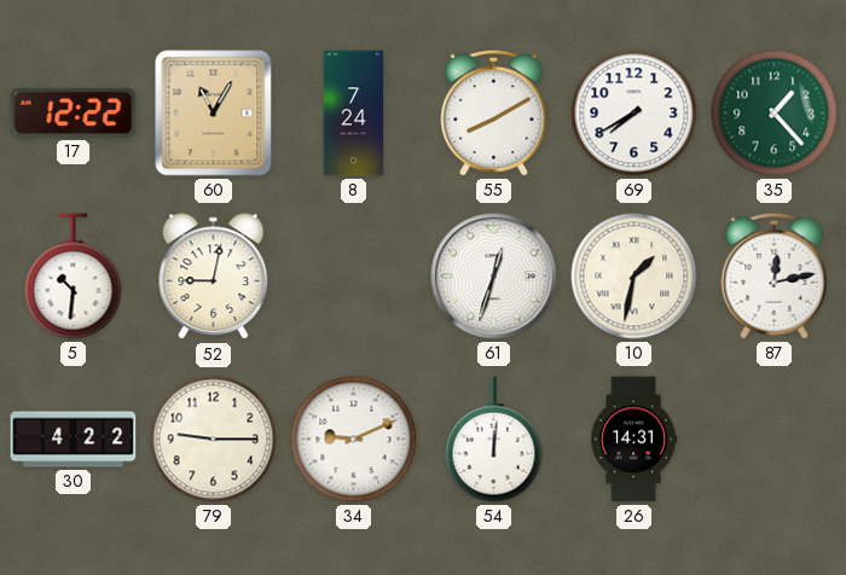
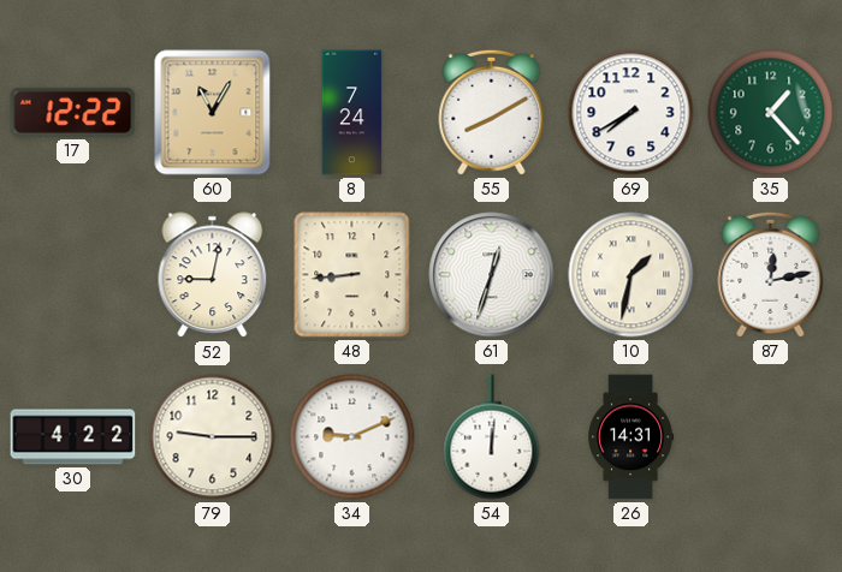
5: 10:31 -> none
48: none -> 8:44
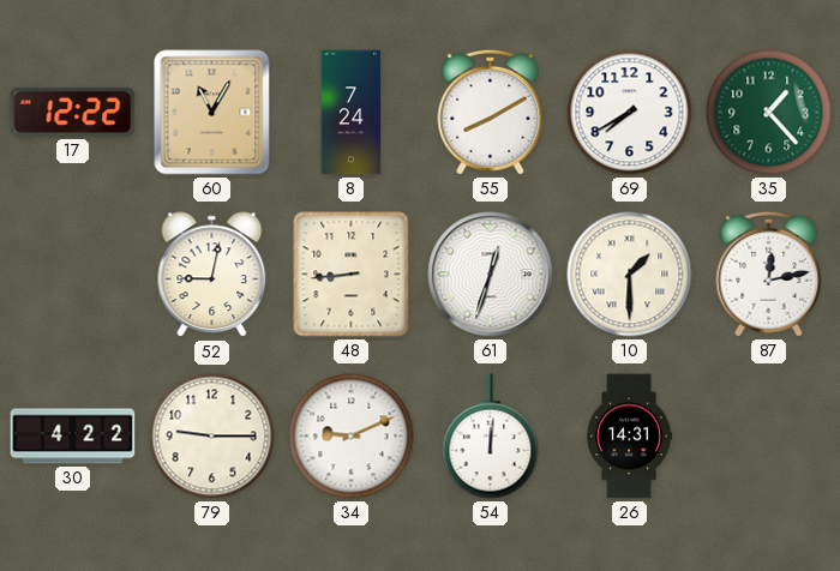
10: 1:32 -> 1:30
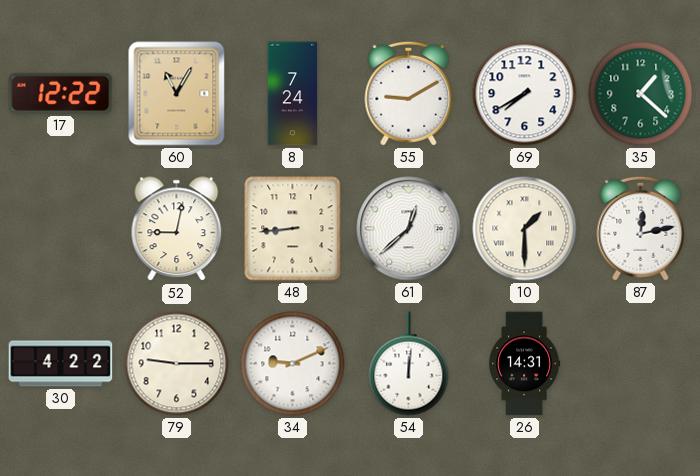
55: 8:10 -> 9:10
35: 1:23 -> 1:22
61: 12:33 -> 12:38
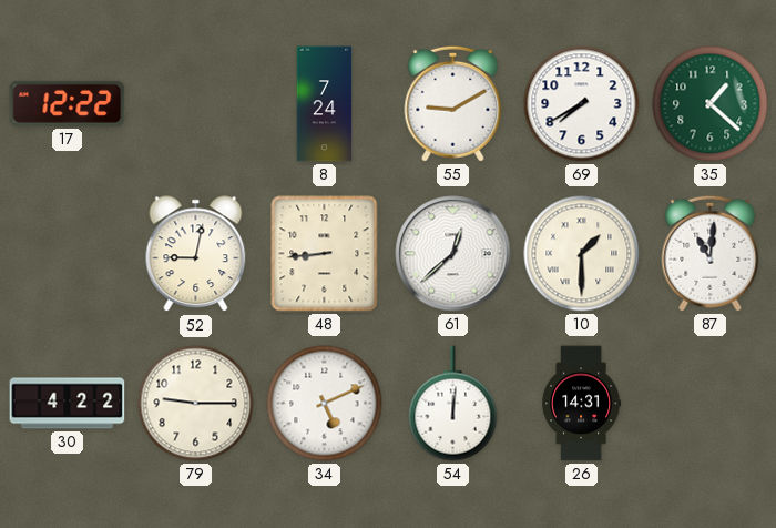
60: 11:05 -> none
87: 12:13 -> 11:01
34: 9:11 -> 5:11
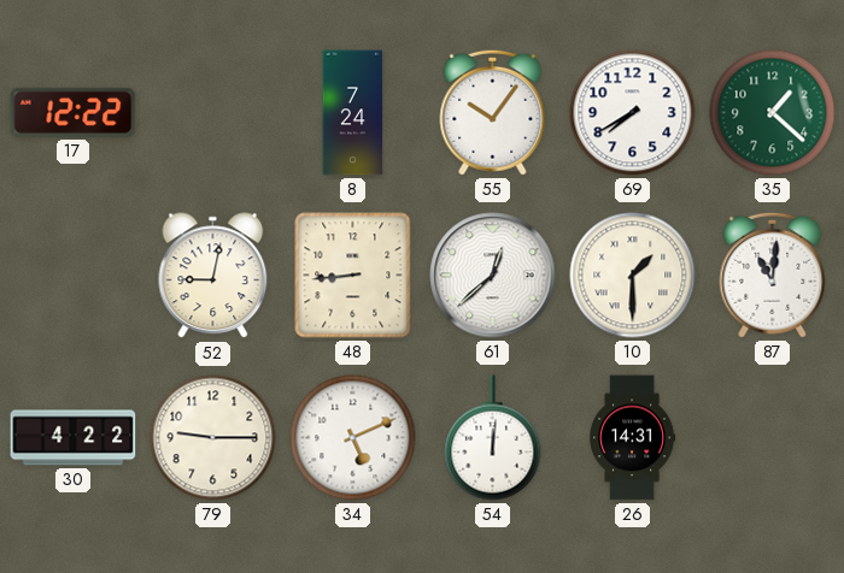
55: 9:10 -> 10:06
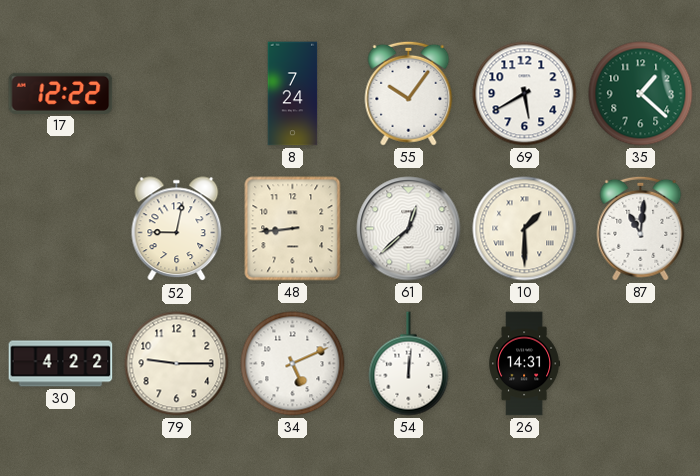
69: 7:40 -> 5:40
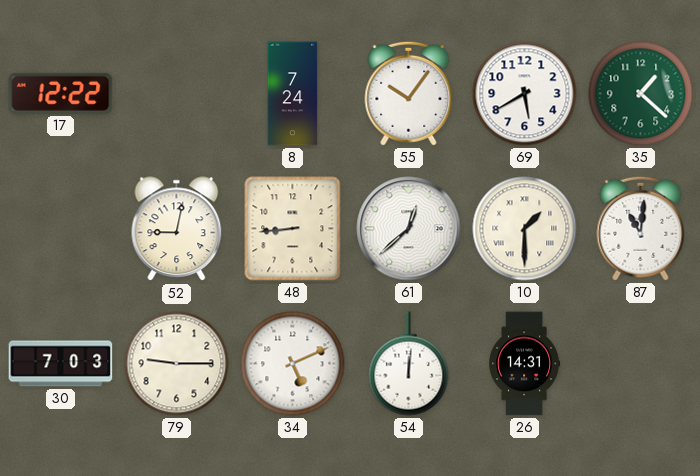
30: 4:22 -> 7:03
